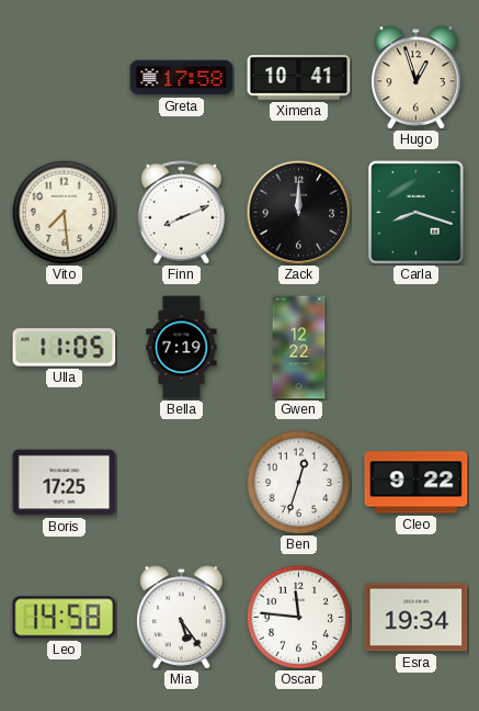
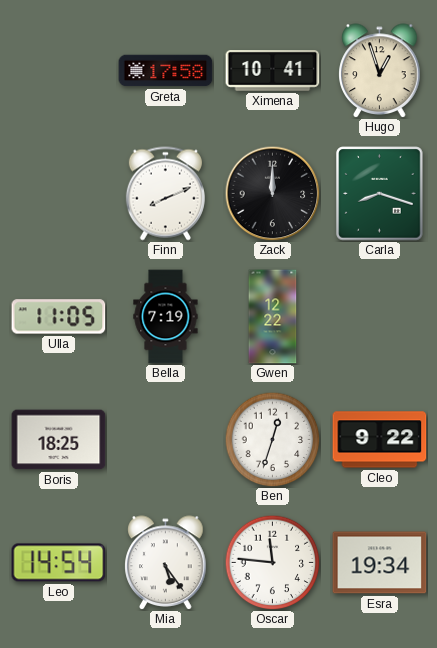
Vito: 7:29 -> none
Boris: 17:25 -> 18:25
Leo: 14:58 -> 14:54
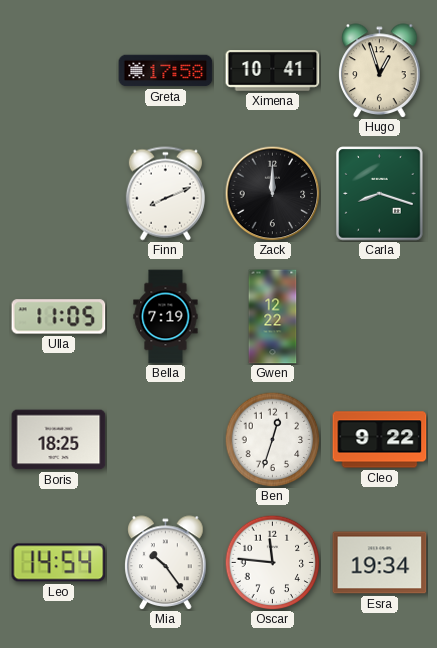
Mia: 5:24 -> 10:24
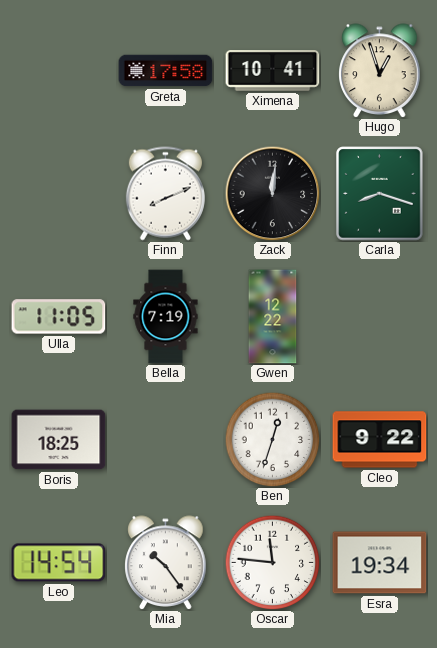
Zack: 12:00 -> 12:01
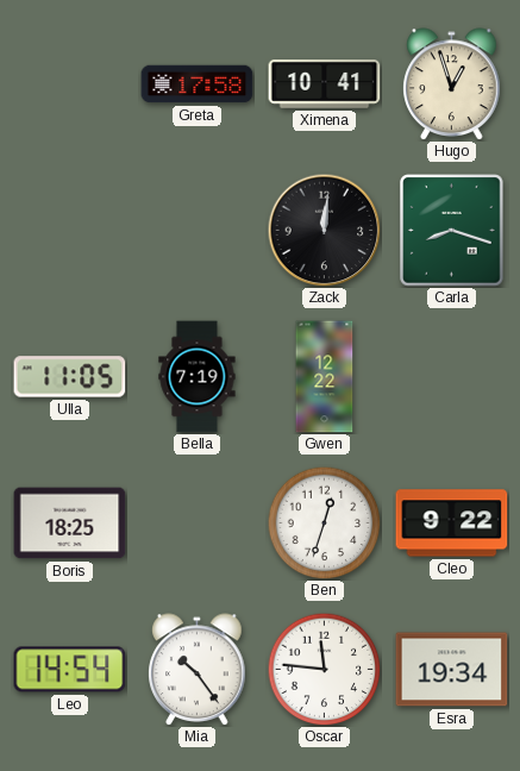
Finn: 8:11 -> none
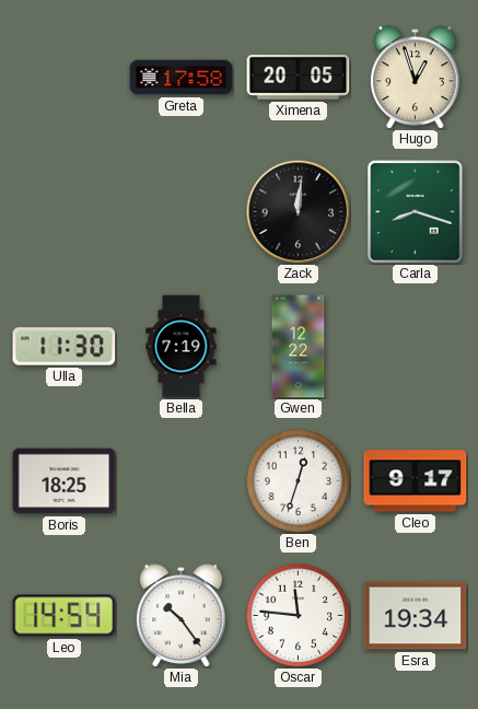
Ximena: 10:41 -> 20:05
Ulla: 11:05 -> 11:30
Cleo: 9:22 -> 9:17
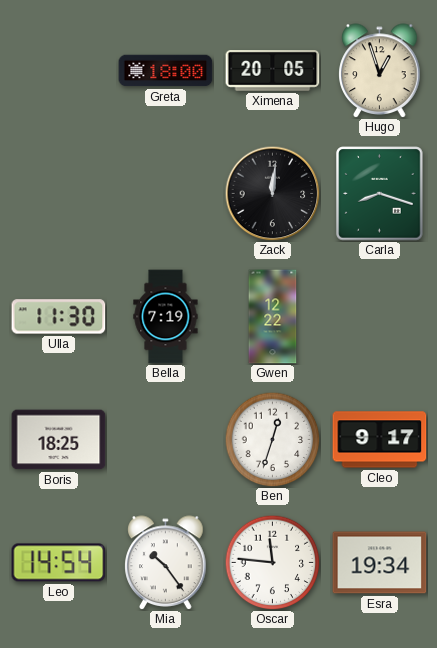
Greta: 17:58 -> 18:00
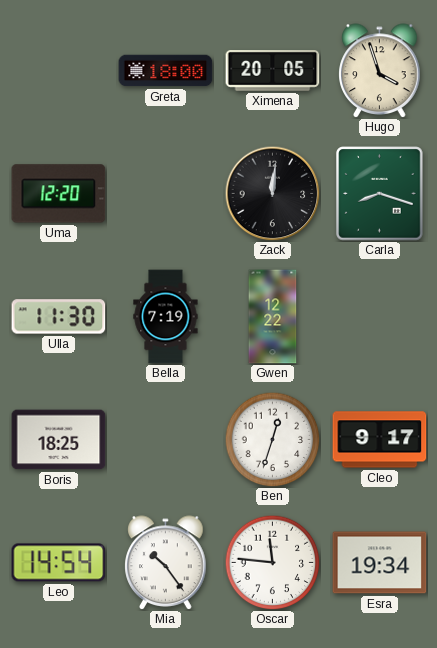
Hugo: 12:57 -> 3:57
Uma: none -> 12:20
